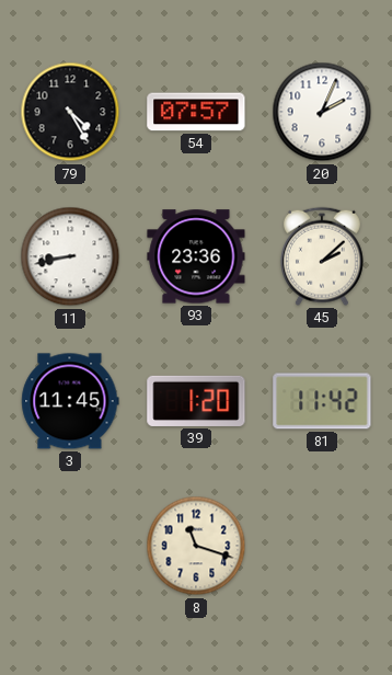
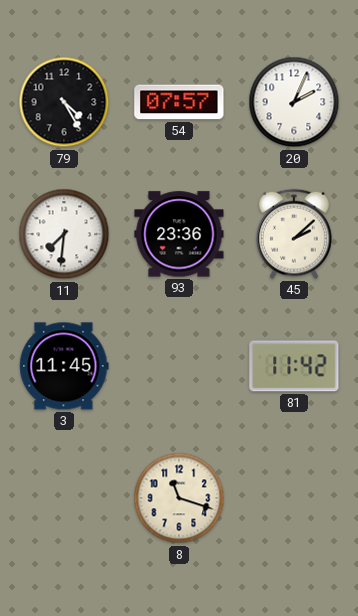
11: 8:43 -> 7:31
39: 1:20 -> none
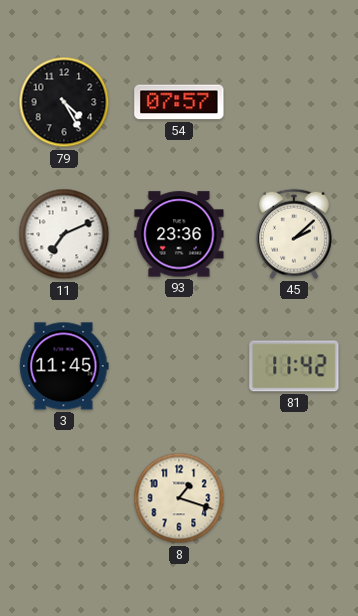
20: 2:04 -> none
11: 7:31 -> 7:11
8: 11:18 -> 1:18
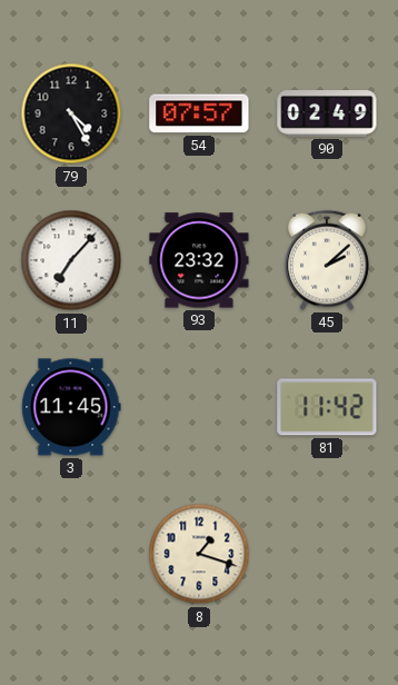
90: none -> 02:49
11: 7:11 -> 7:07
93: 23:36 -> 23:32
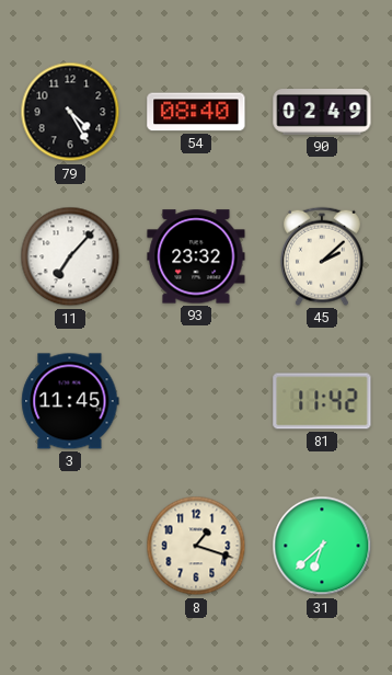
54: 07:57 -> 08:40
31: none -> 6:38
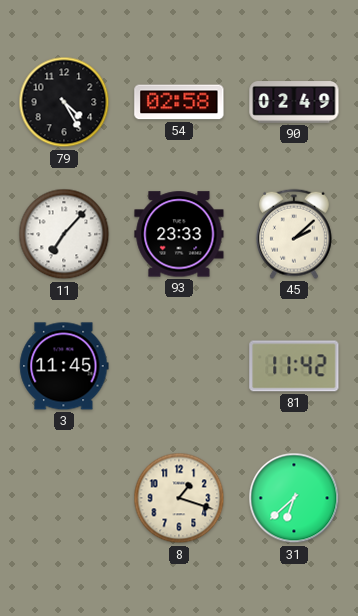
54: 08:40 -> 02:58
93: 23:32 -> 23:33
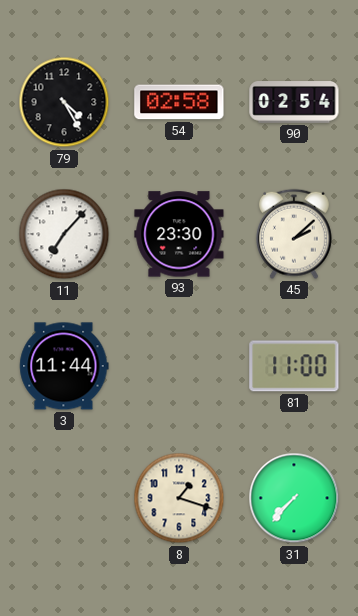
90: 02:49 -> 02:54
93: 23:33 -> 23:30
3: 11:45 -> 11:44
81: 11:42 -> 11:00
31: 6:38 -> 7:37
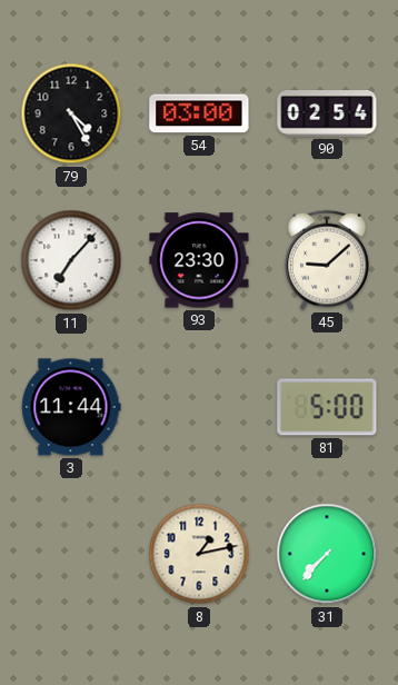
54: 02:58 -> 03:00
45: 2:08 -> 9:08
81: 11:00 -> 5:00
8: 1:18 -> 1:13
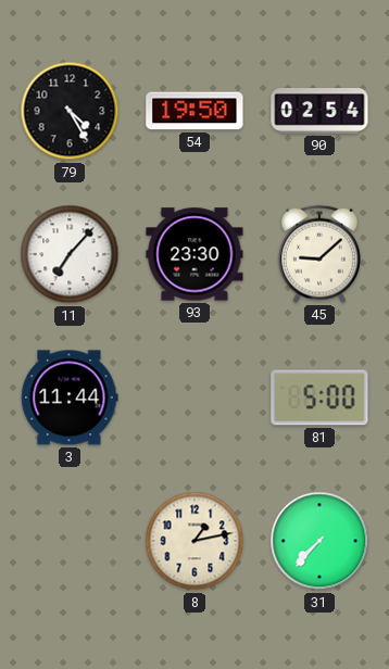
54: 03:00 -> 19:50
